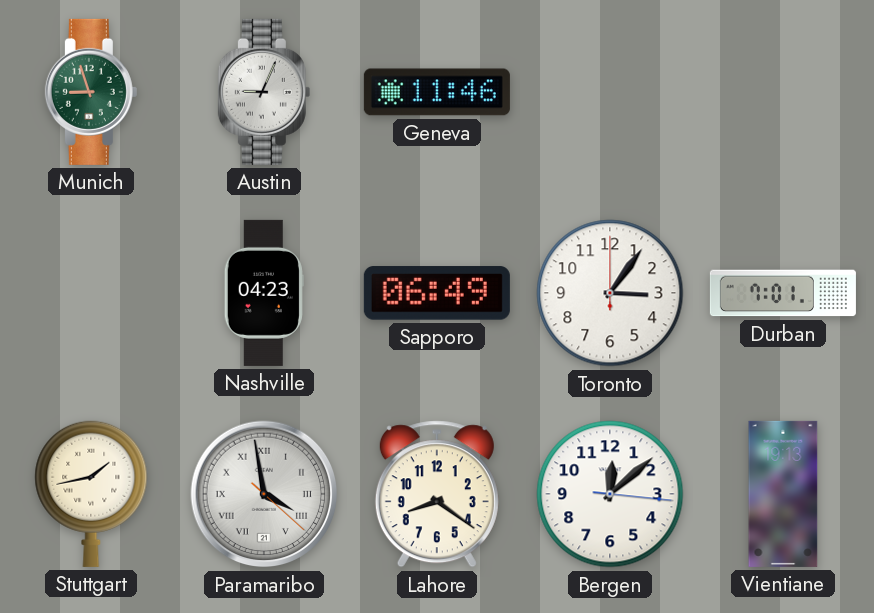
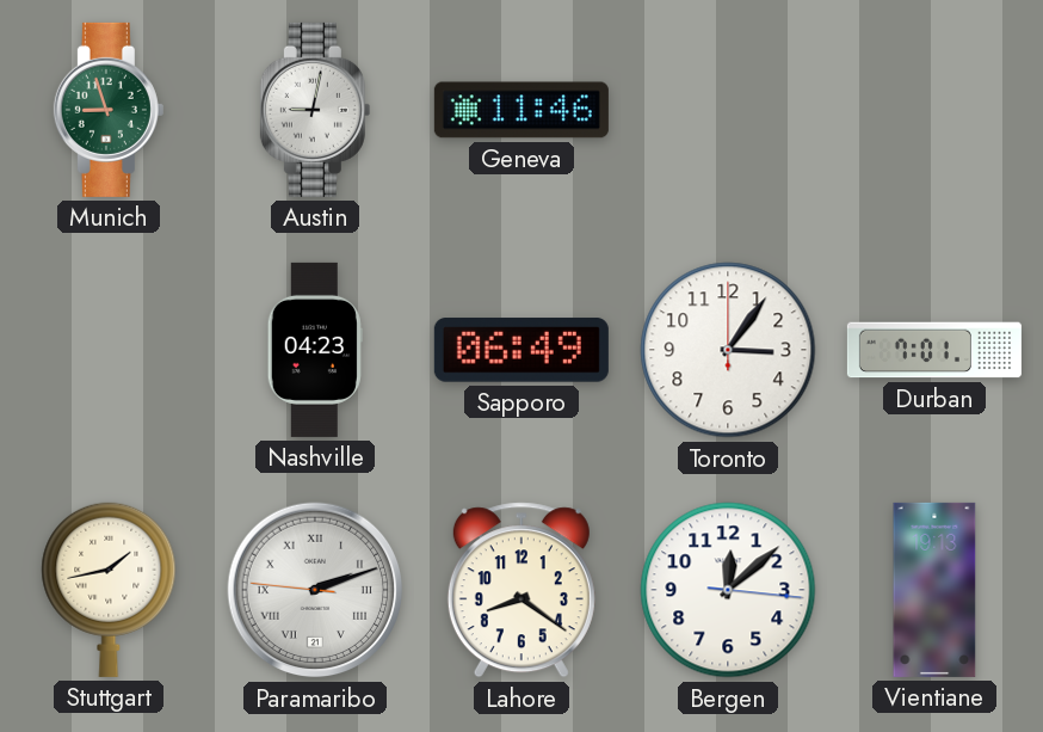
Austin: 9:04 -> 9:02
Paramaribo: 3:58 -> 2:11
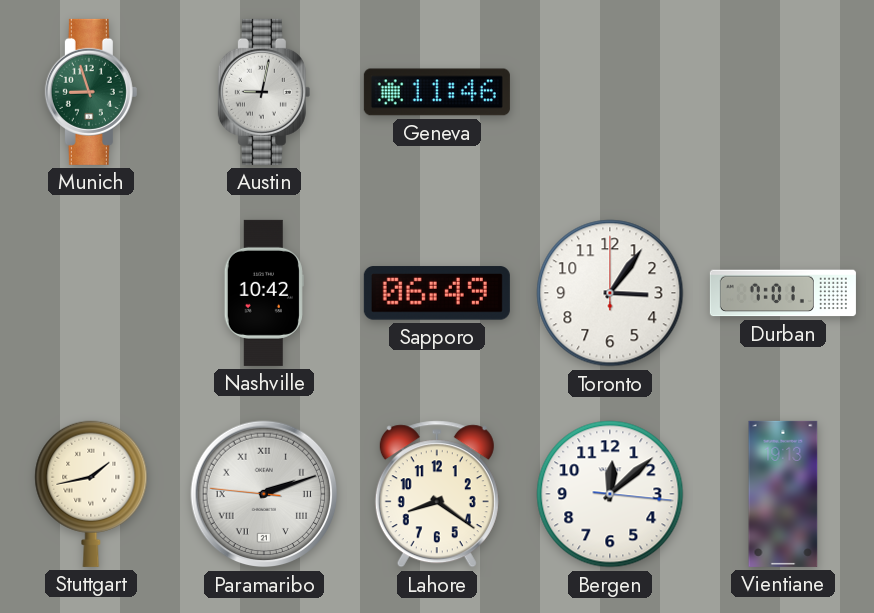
Nashville: 04:23 -> 10:42
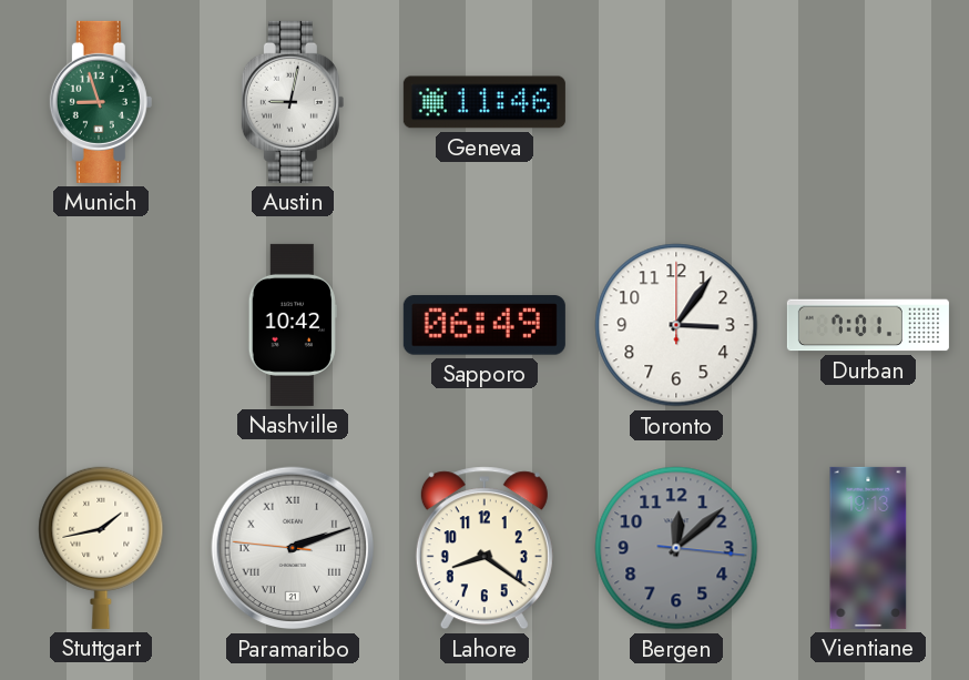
Bergen dial: white -> grey
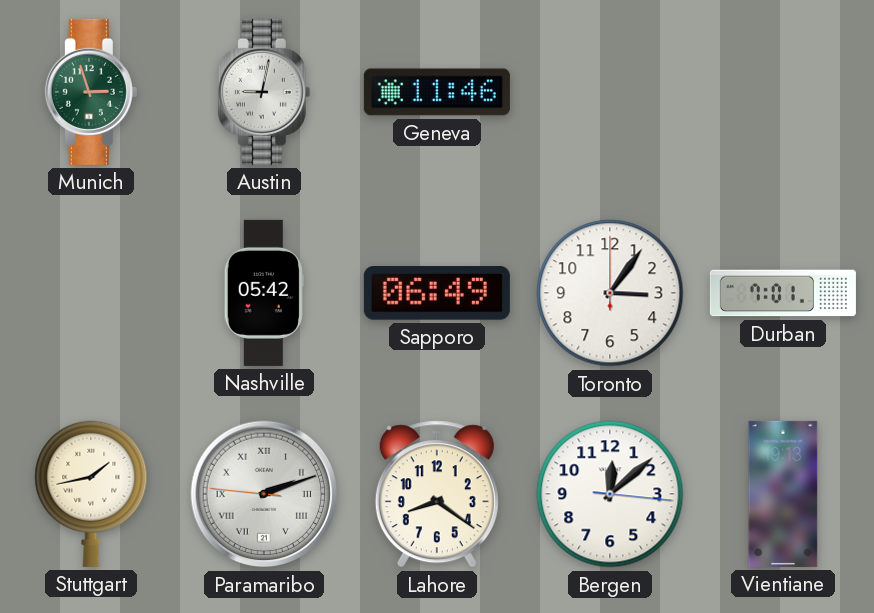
Munich: 8:57 -> 2:57
Nashville: 10:42 -> 05:42
Bergen dial: grey -> white
